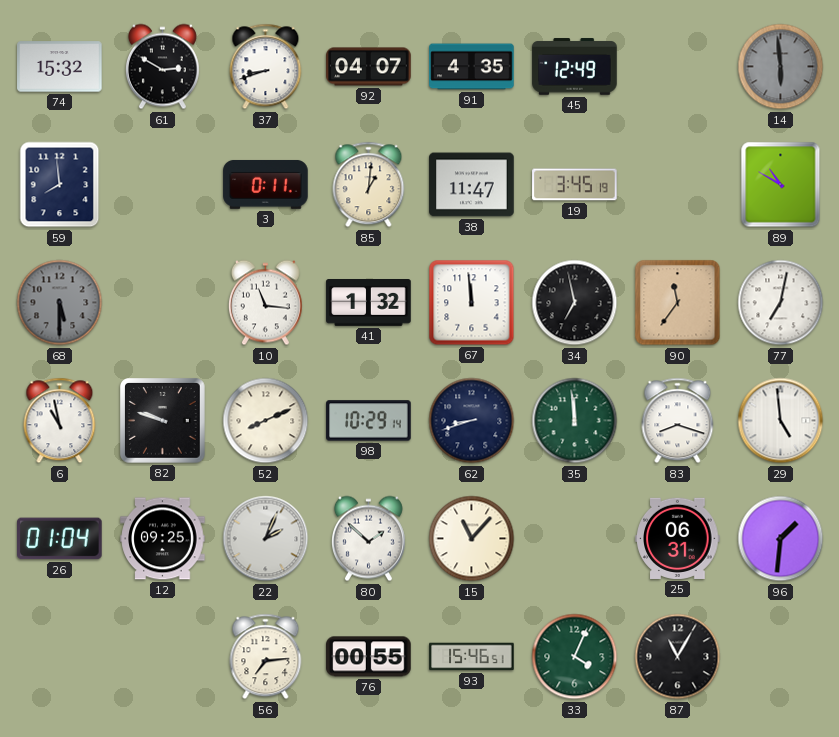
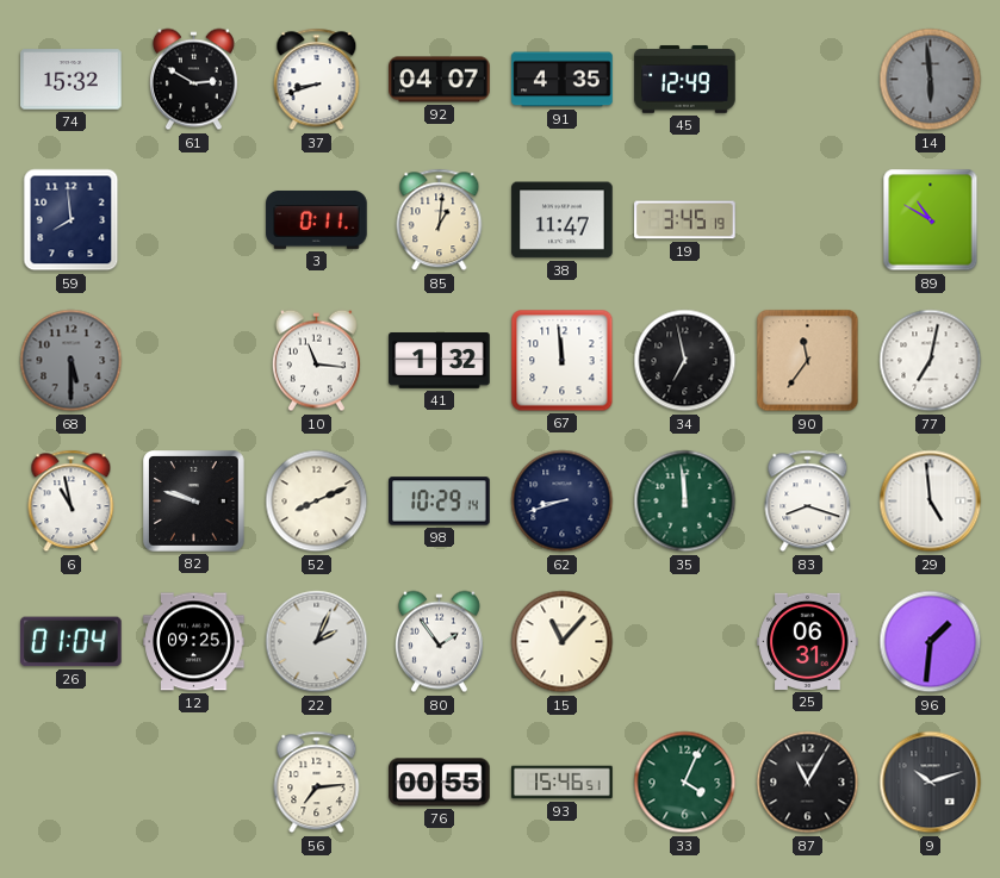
80: 1:52 -> 1:54
9: none -> 10:12
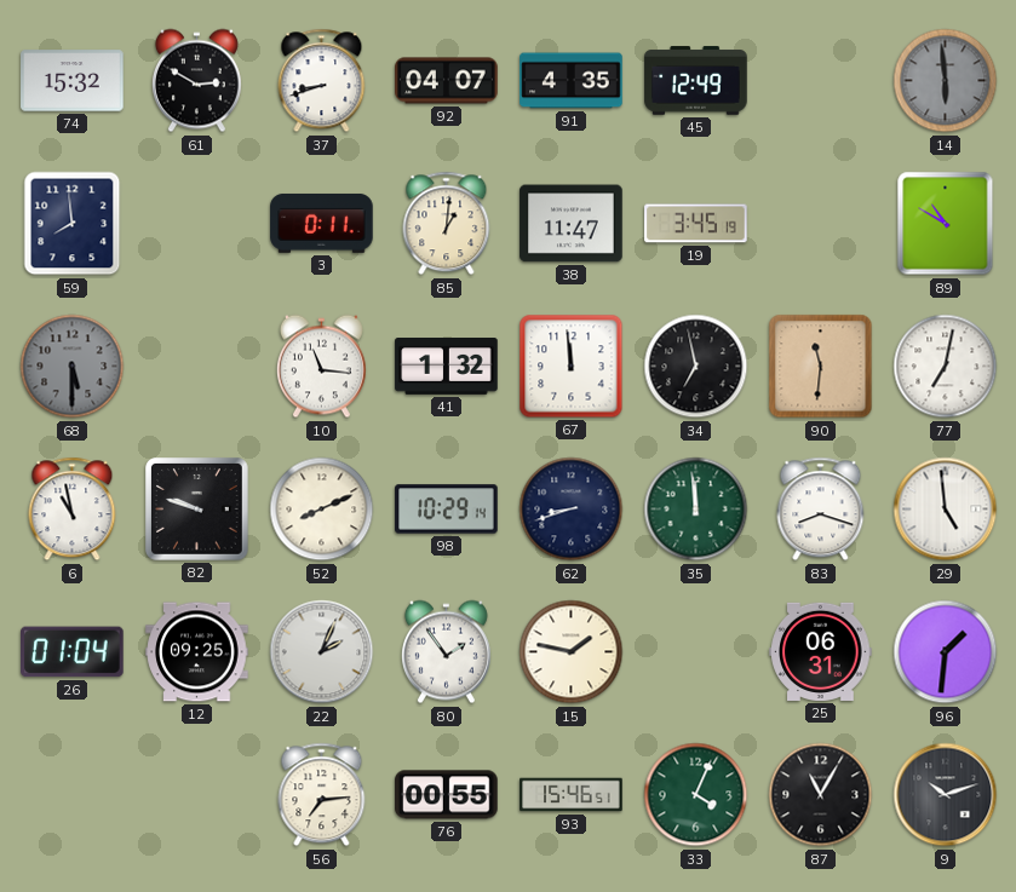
90: 11:36 -> 11:31
15: 11:07 -> 1:47
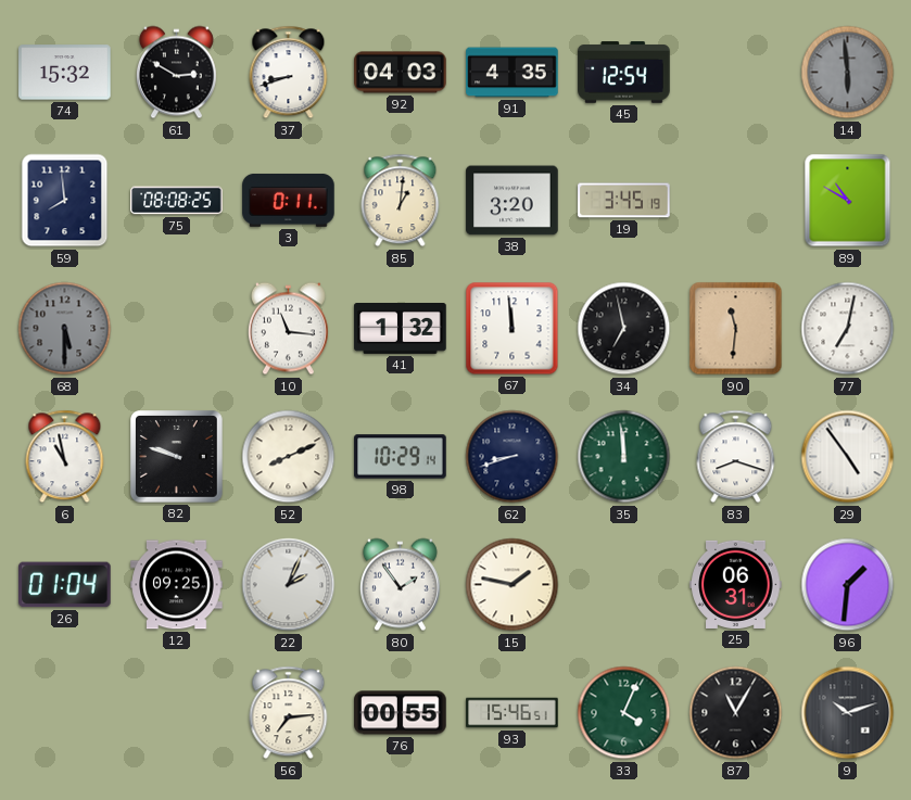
92: 04:07 -> 04:03
45: 12:49 -> 12:54
75: none -> 08:08
38: 11:47 -> 3:20
29: 4:59 -> 4:54
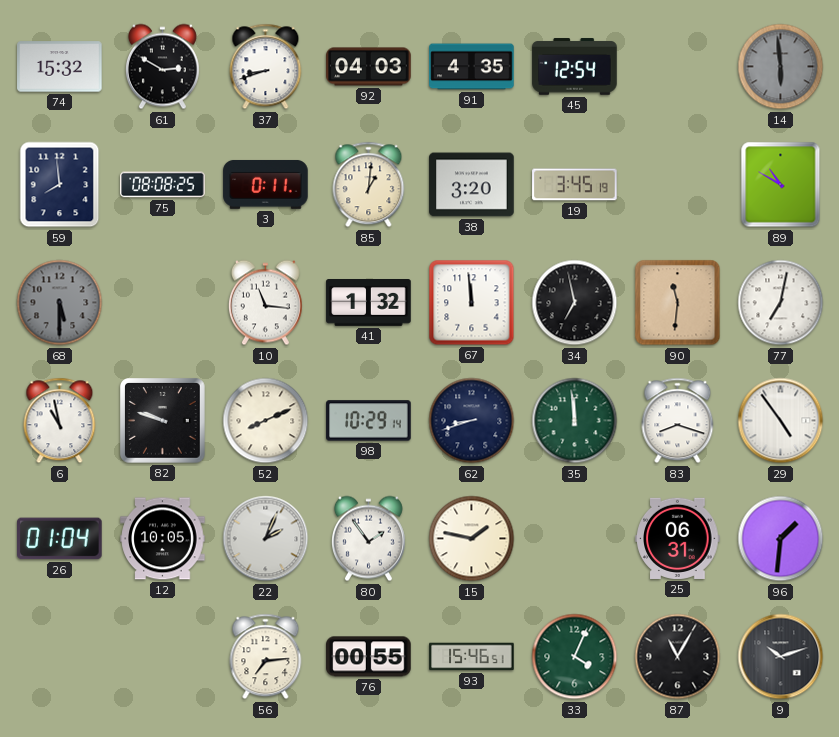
12: 09:25 -> 10:05
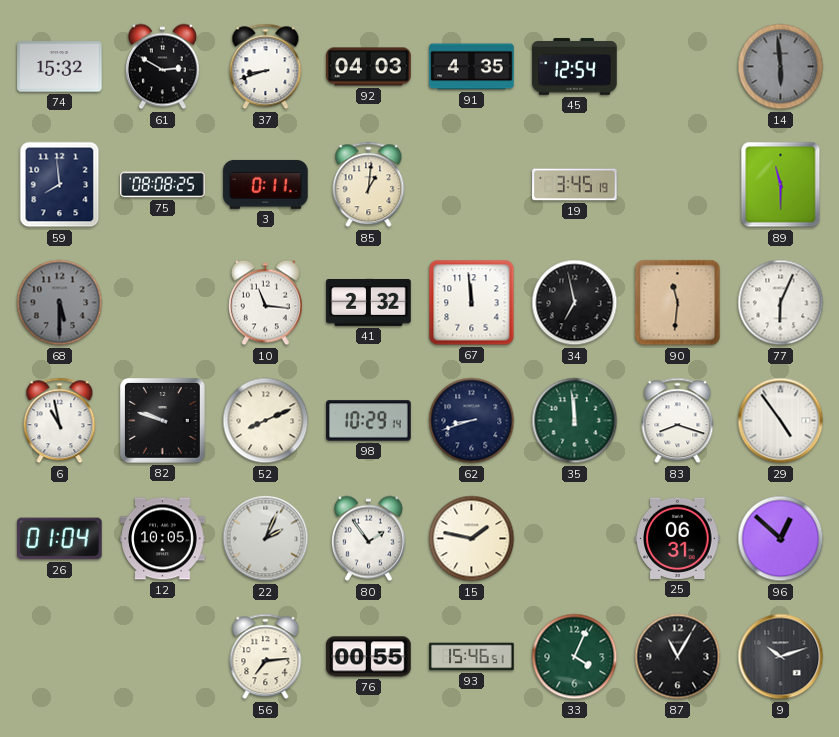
38: 3:20 -> none
89: 10:50 -> 11:30
41: 1:32 -> 2:32
77: 7:02 -> 6:04
96: 1:31 -> 12:52
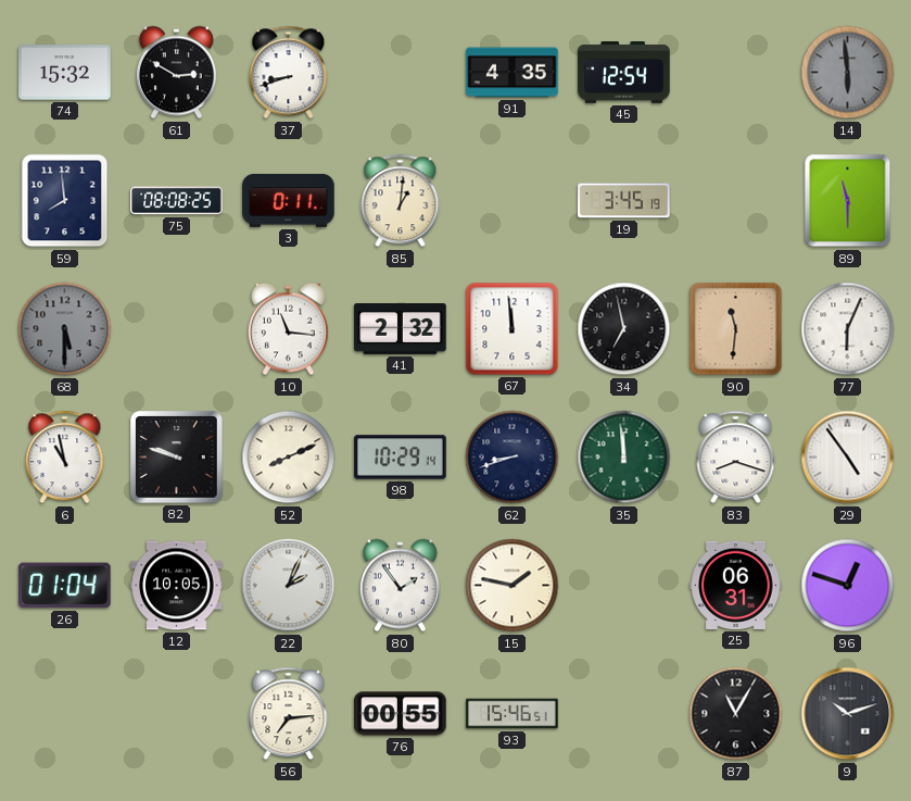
92: 04:03 -> none
96: 12:52 -> 12:48
33: 4:04 -> none
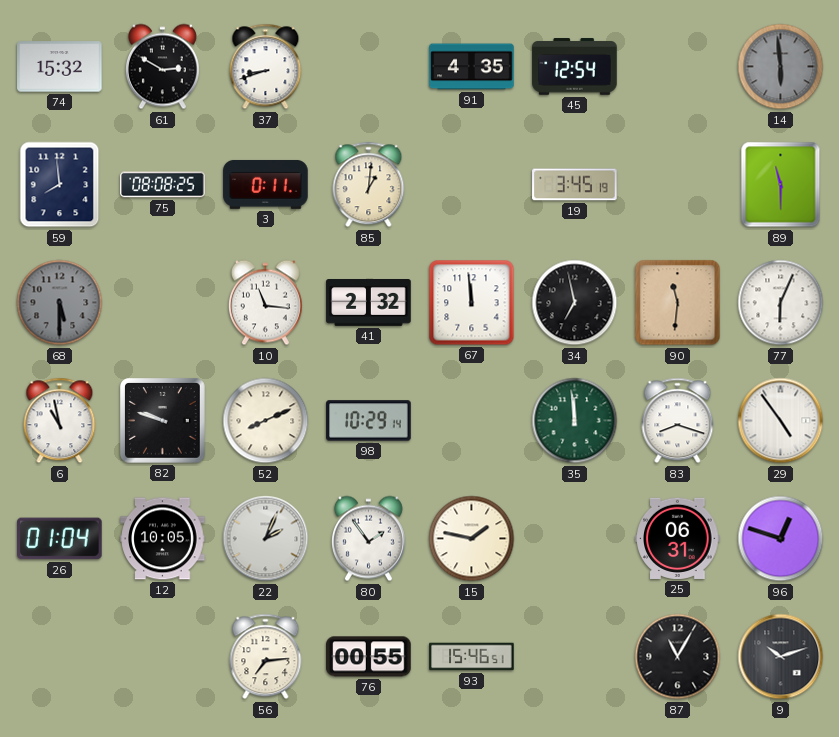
62: 8:42 -> none
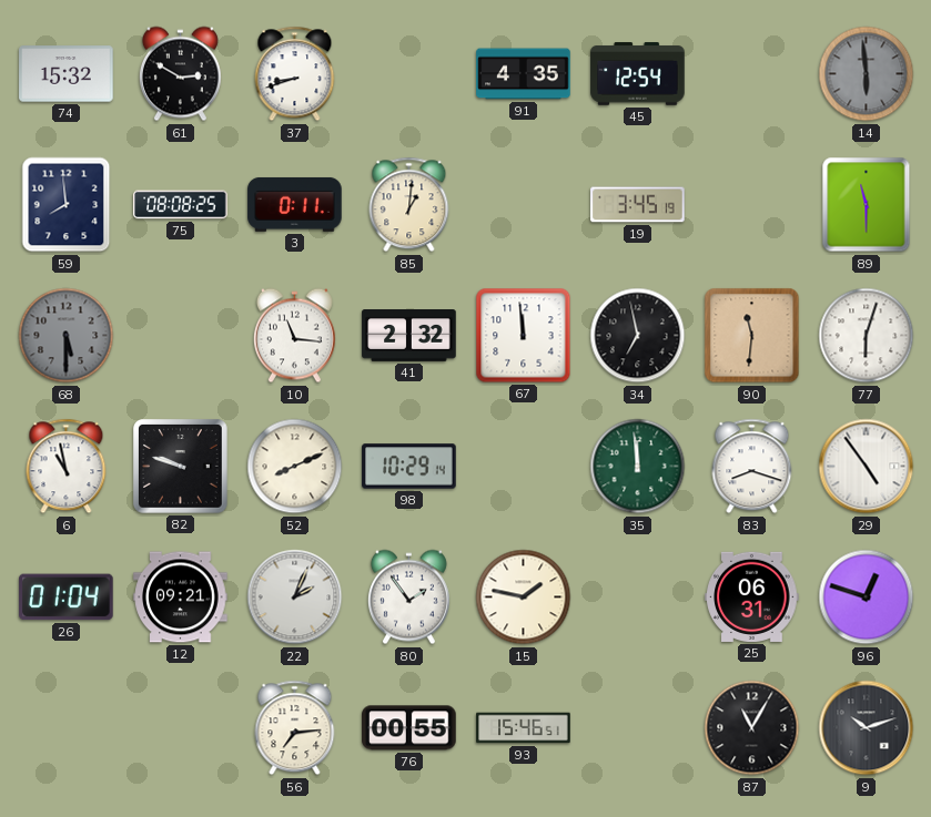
77: 6:04 -> 6:03
12: 10:05 -> 09:21
